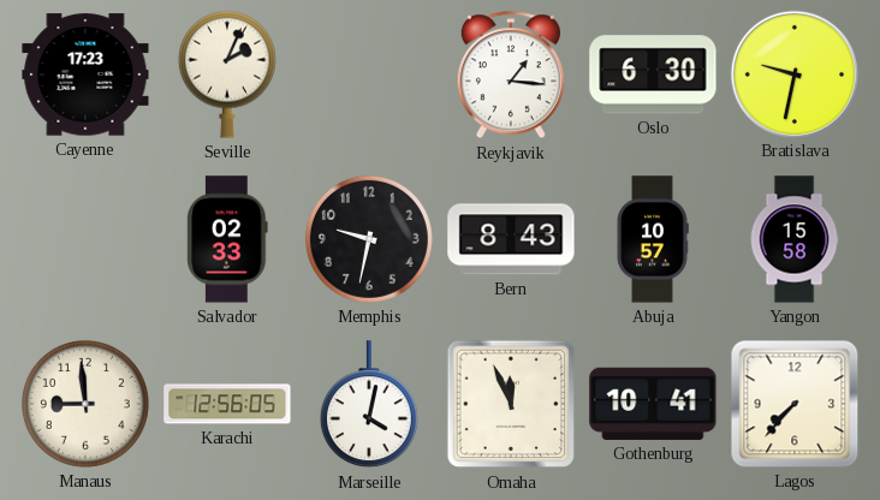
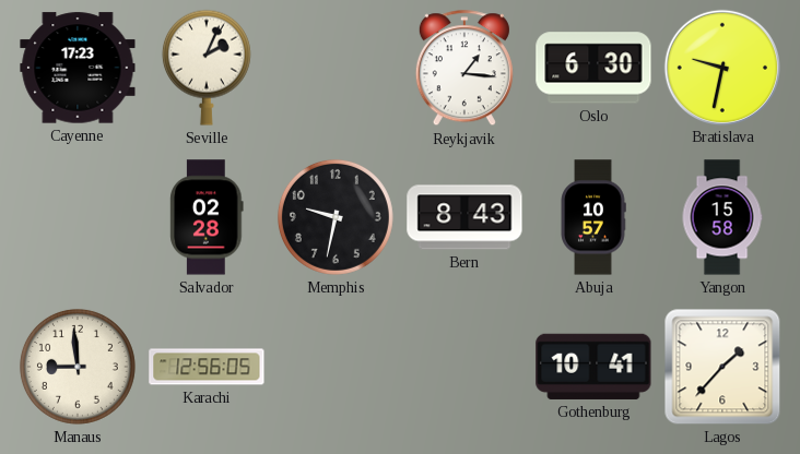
Salvador: 02:33 -> 02:28
Marseille: 4:02 -> none
Omaha: 11:56 -> none
Lagos: 7:37 -> 1:37
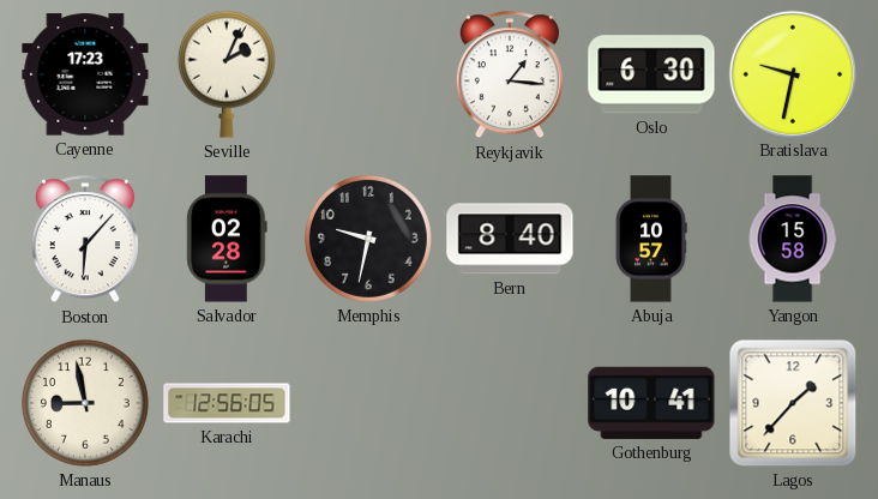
Boston: none -> 6:07
Bern: 8:43 -> 8:40
Manaus: 8:59 -> 8:58
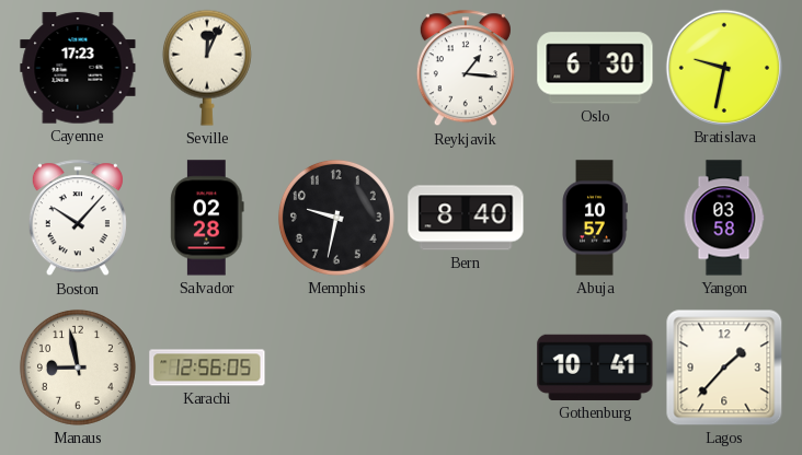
Seville: 2:04 -> 12:04
Boston: 6:07 -> 10:07
Yangon: 15:58 -> 03:58
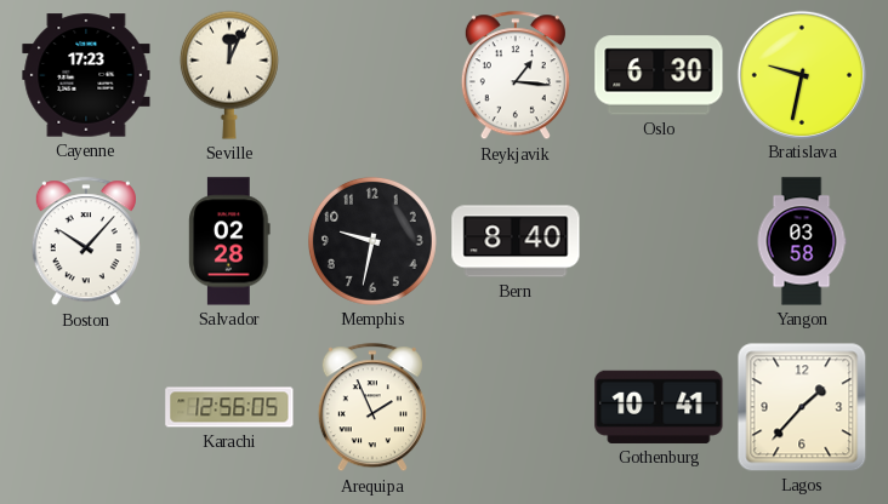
Abuja: 10:57 -> none
Manaus: 8:58 -> none
Arequipa: none -> 1:56
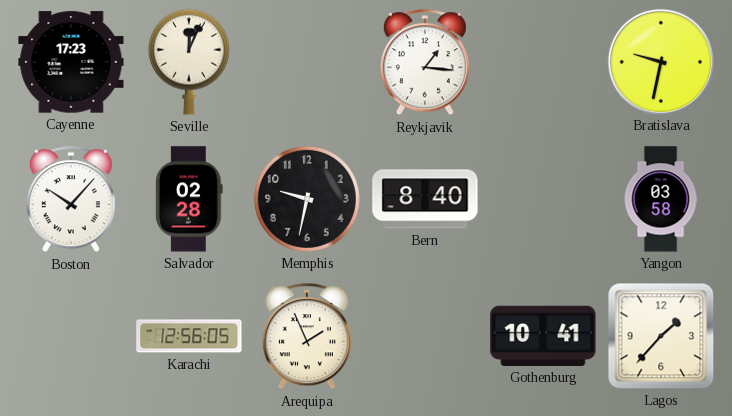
Oslo: 6:30 -> none
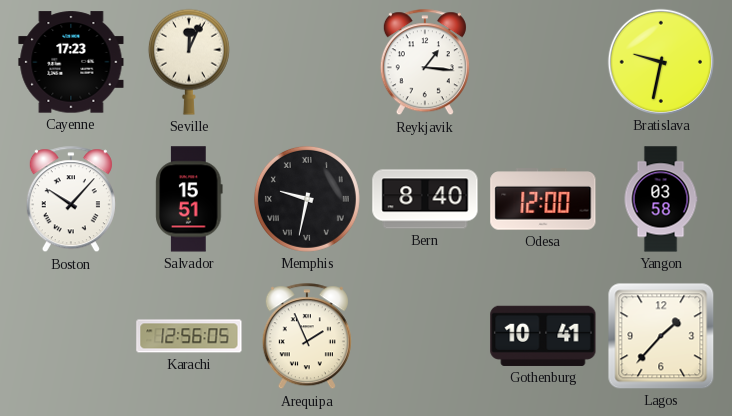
Salvador: 02:28 -> 15:51
Memphis numerals: Arabic -> Roman
Odesa: none -> 12:00
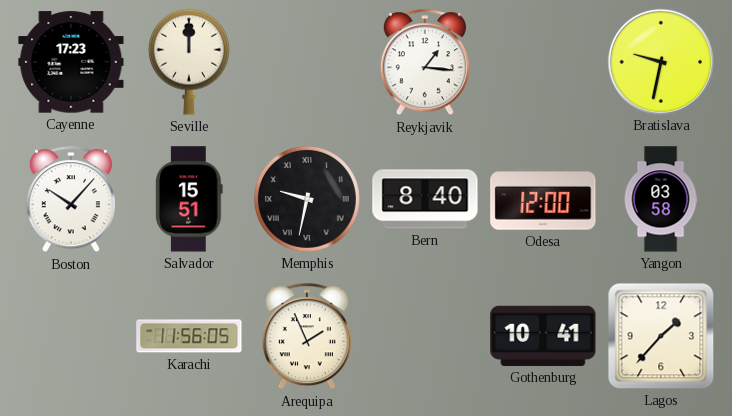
Seville: 12:04 -> 12:00
Karachi: 12:56 -> 11:56
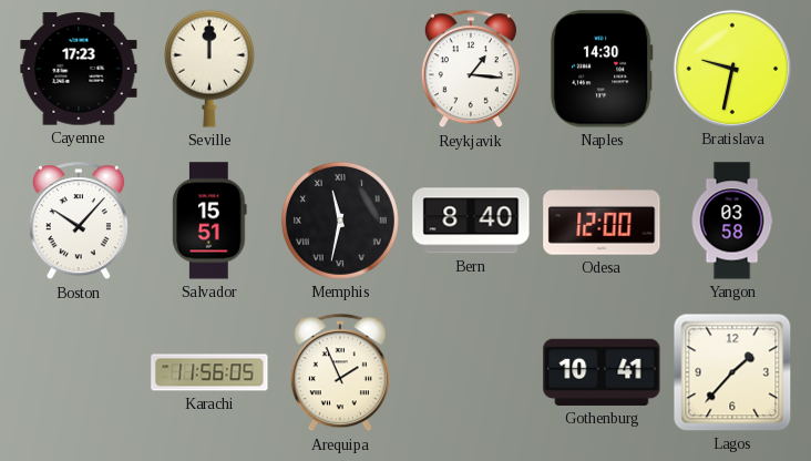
Naples: none -> 14:30
Memphis: 9:32 -> 11:32
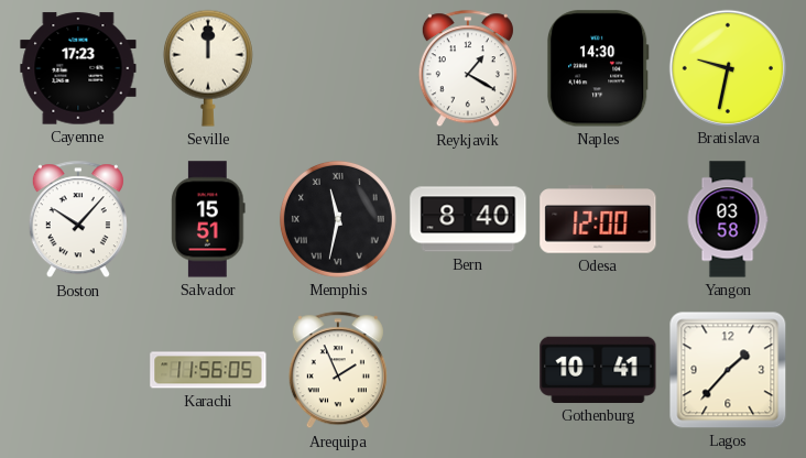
Reykjavik: 1:16 -> 1:20
